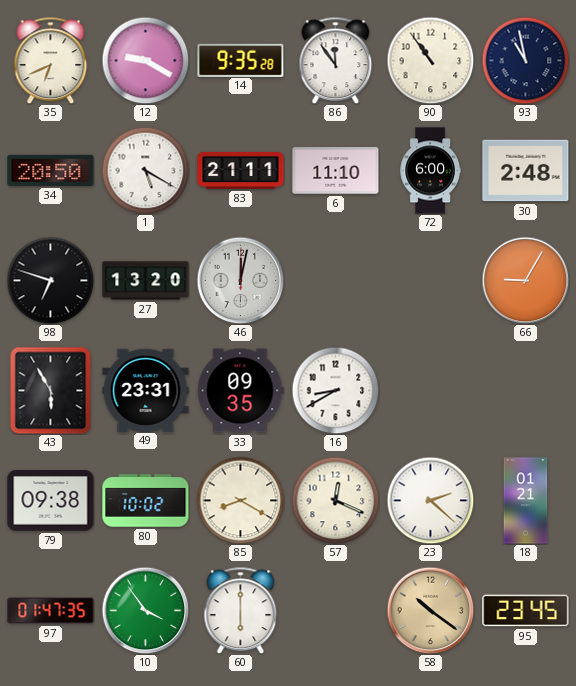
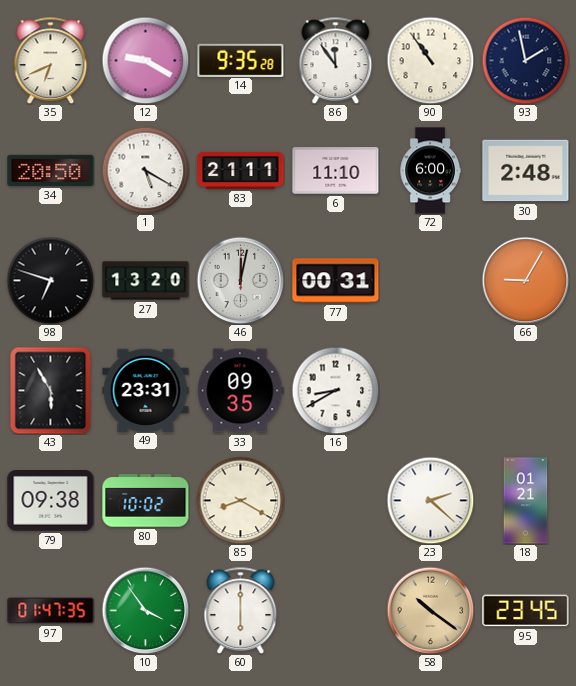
93: 10:58 -> 1:58
77: none -> 00:31
57: 12:19 -> none
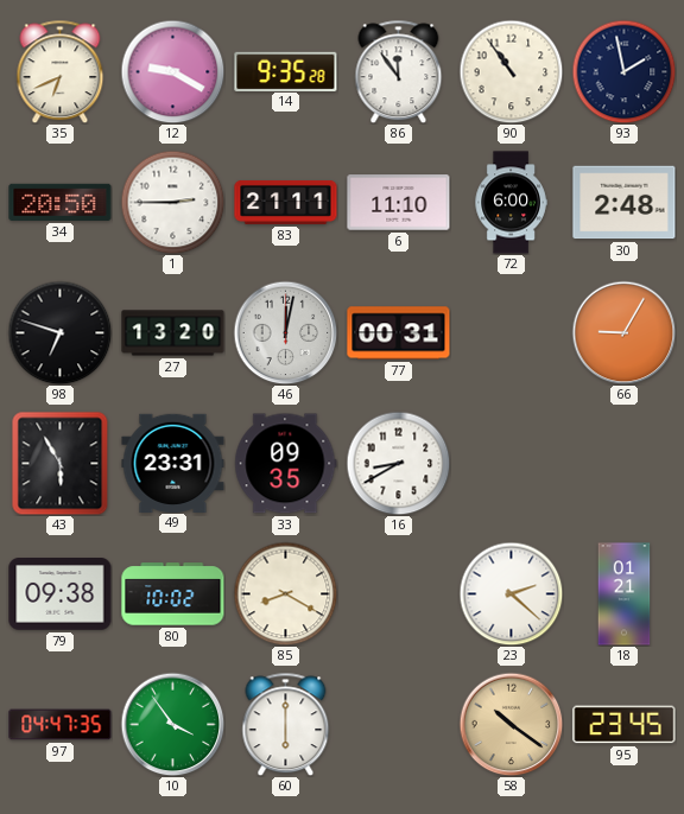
1: 5:20 -> 2:45
97: 01:47 -> 04:47
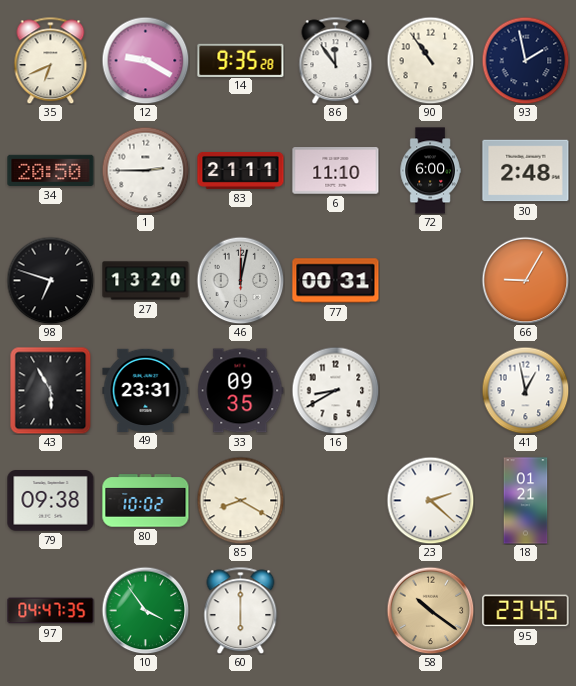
41: none -> 12:58
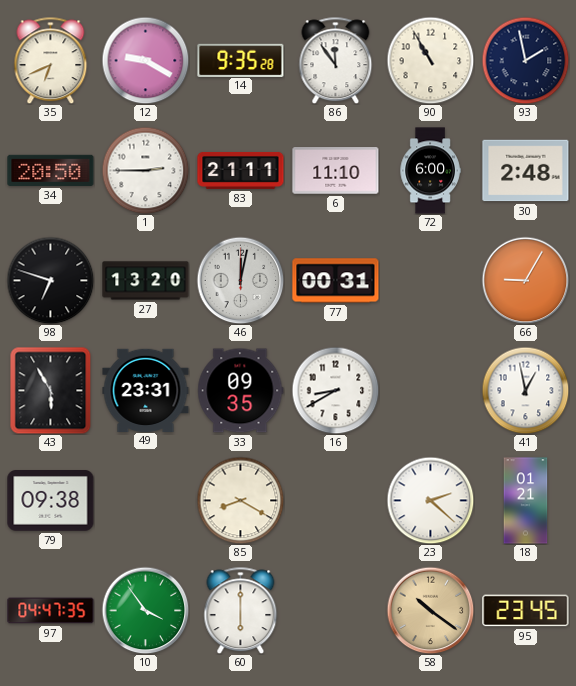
90: 10:54 -> 10:55
80: 10:02 -> none
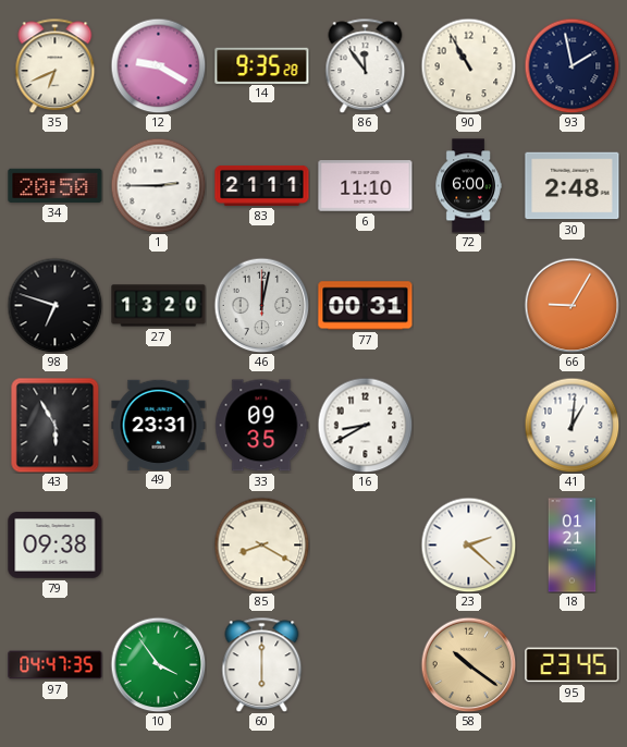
41: 12:58 -> 1:01
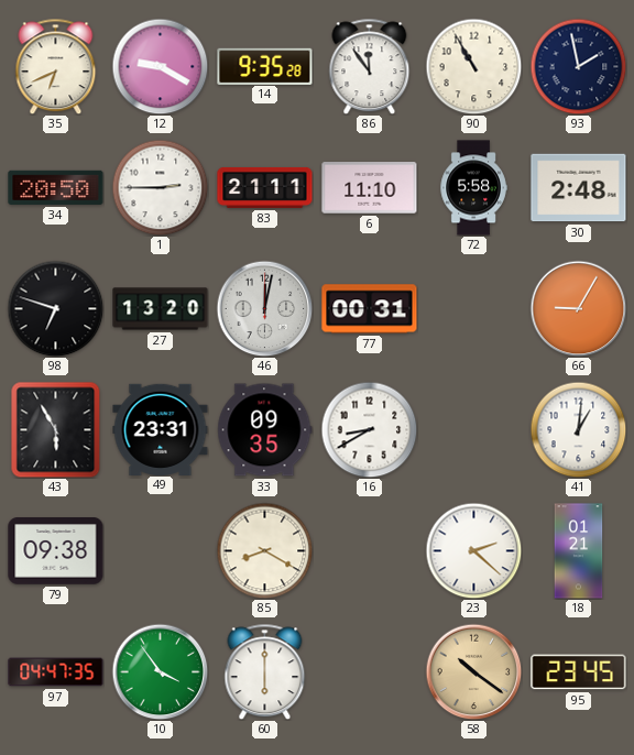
72: 6:00 -> 5:58
